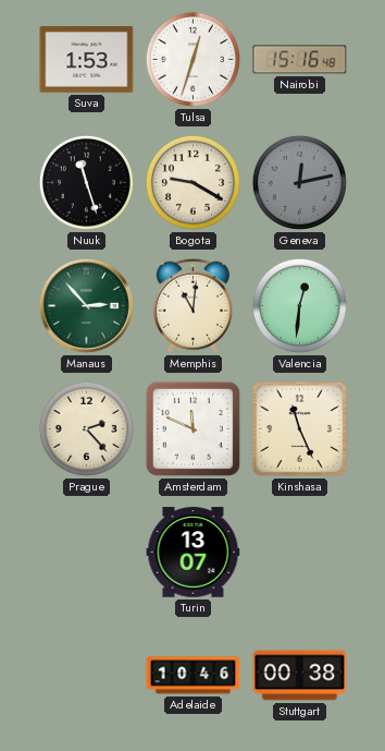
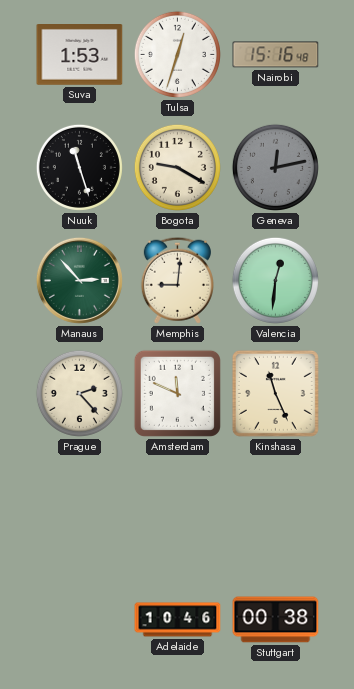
Memphis: 11:01 -> 9:01
Turin: 13:07 -> none
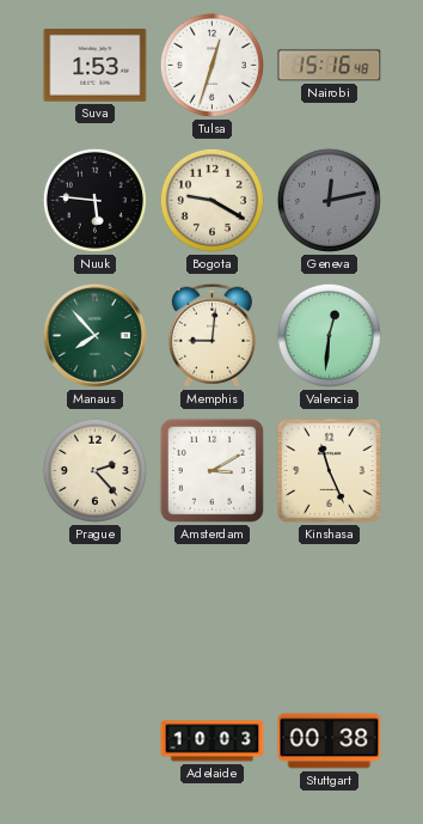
Nuuk: 11:27 -> 5:46
Manaus: 2:53 -> 7:53
Amsterdam: 11:49 -> 3:10
Adelaide: 10:46 -> 10:03
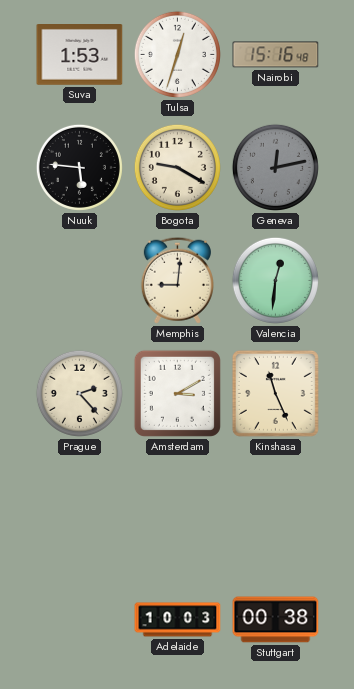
Manaus: 7:53 -> none
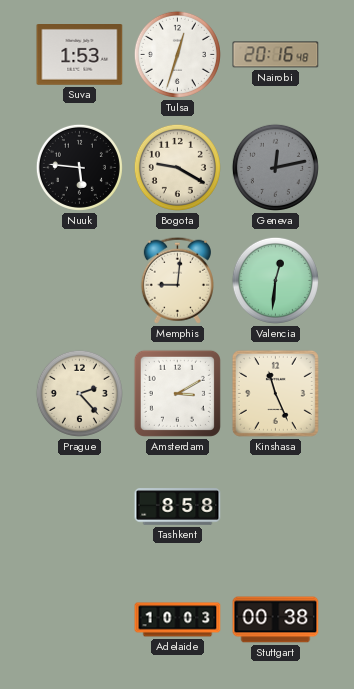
Nairobi: 15:16 -> 20:16
Tashkent: none -> 8:58
